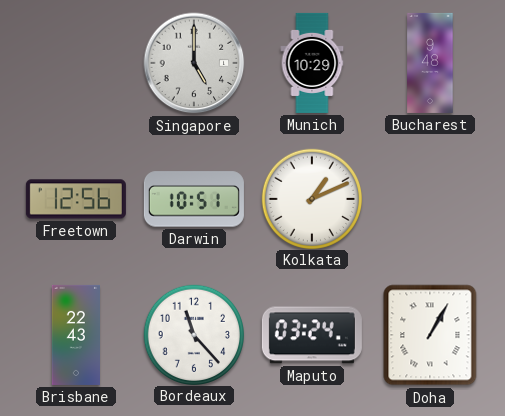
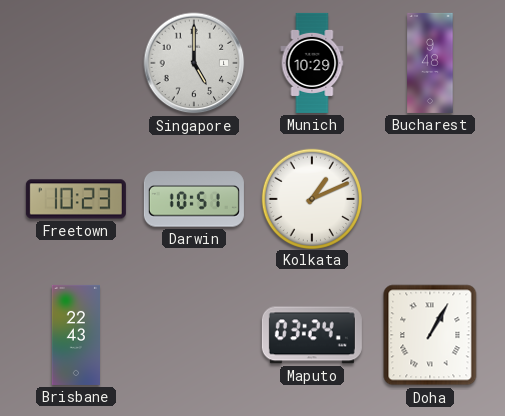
Freetown: 12:56 -> 10:23
Bordeaux: 11:23 -> none
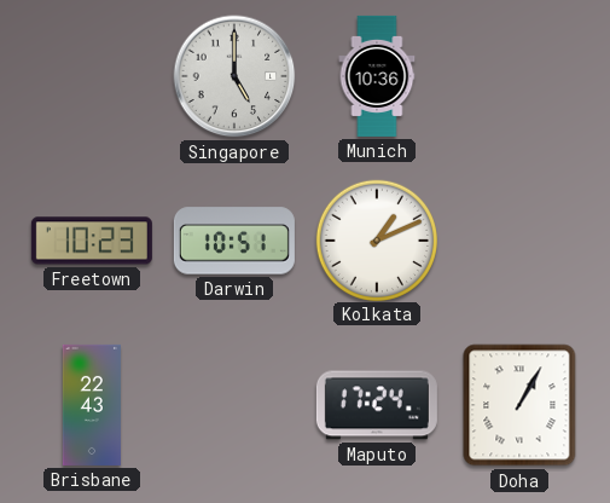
Munich: 10:29 -> 10:36
Bucharest: 9:48 -> none
Maputo: 03:24 -> 17:24
